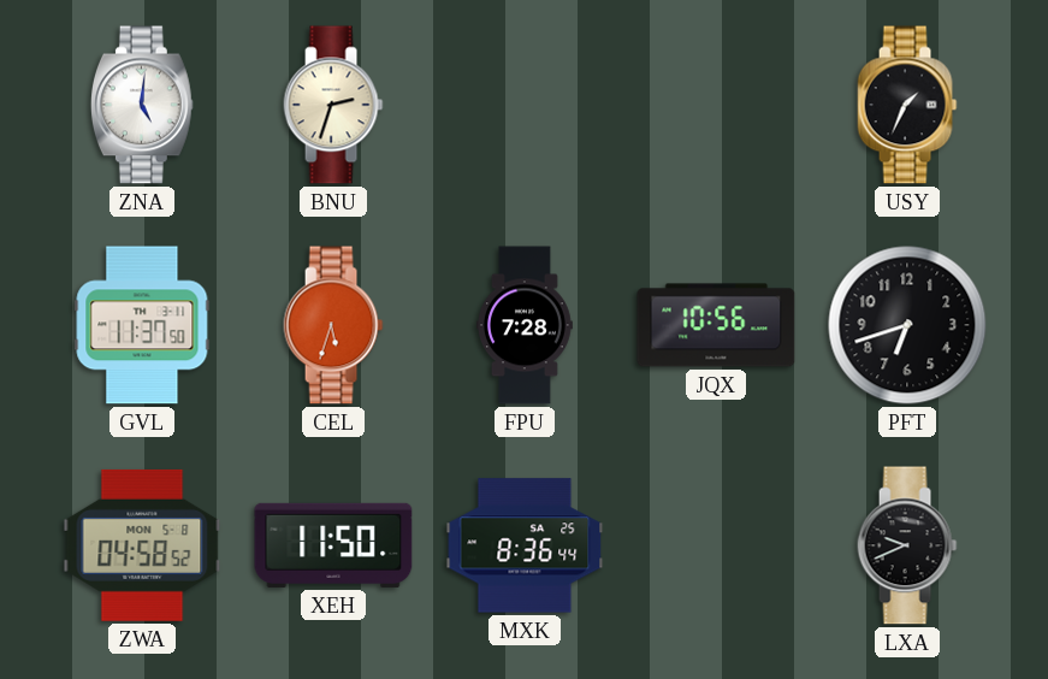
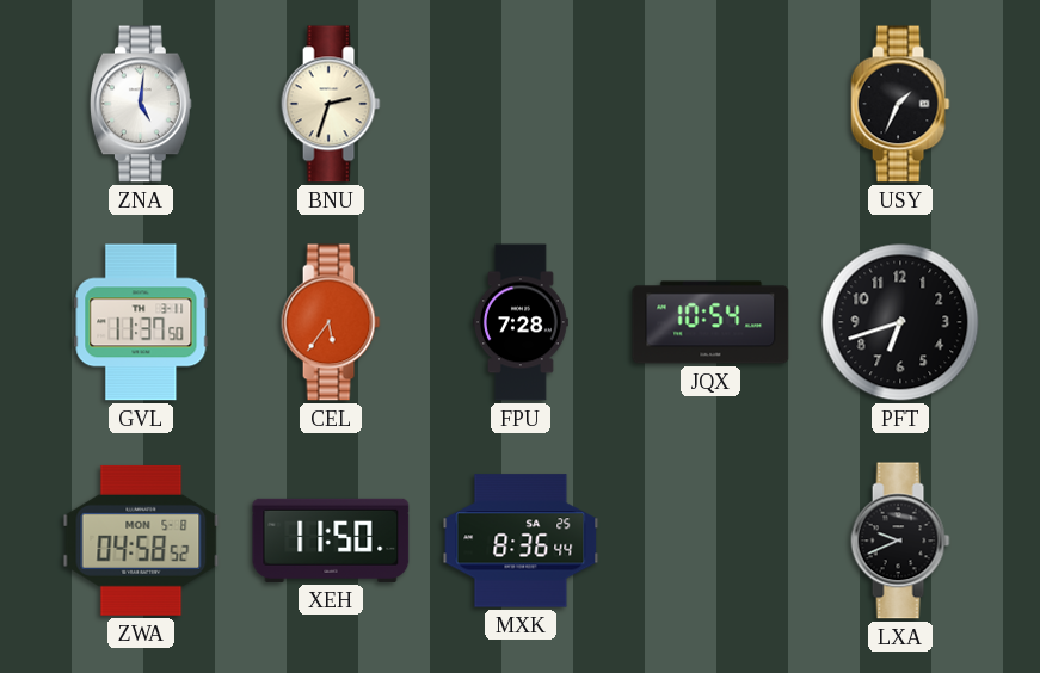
CEL: 5:33 -> 5:36
JQX: 10:56 -> 10:54
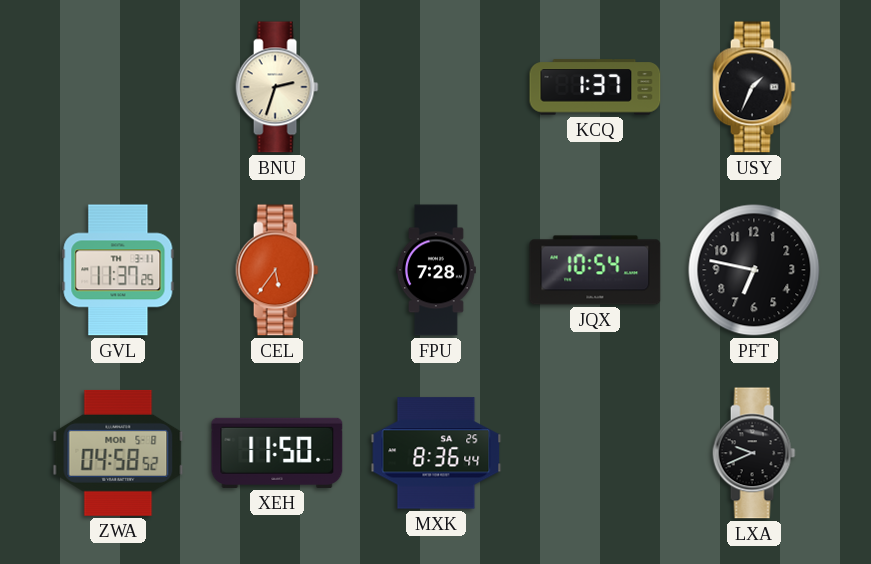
ZNA: 5:01 -> none
KCQ: none -> 1:37
GVL: 11:37:50 -> 11:37:25
PFT: 6:42 -> 6:47
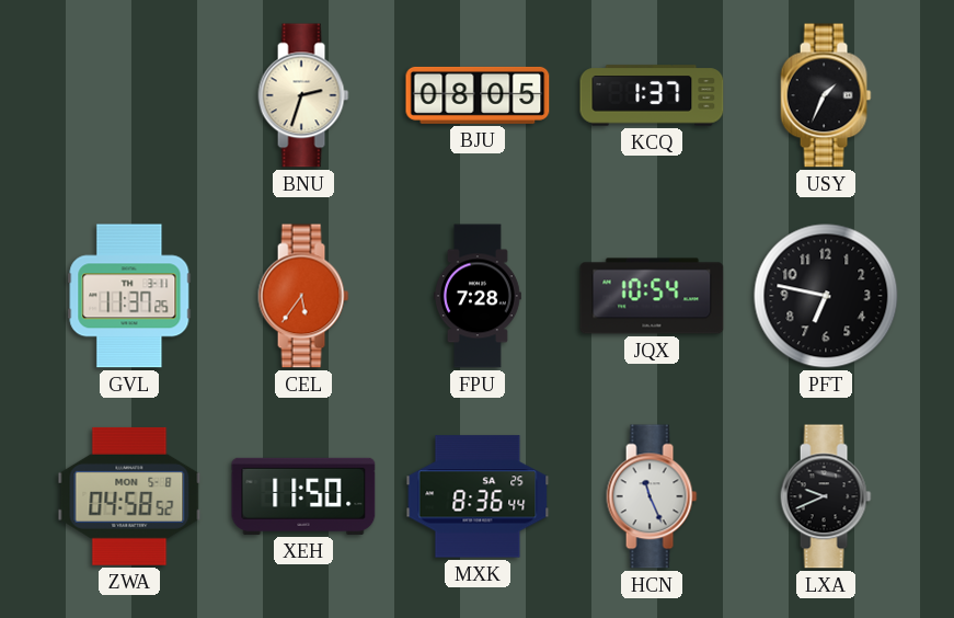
BJU: none -> 08:05
HCN: none -> 11:26
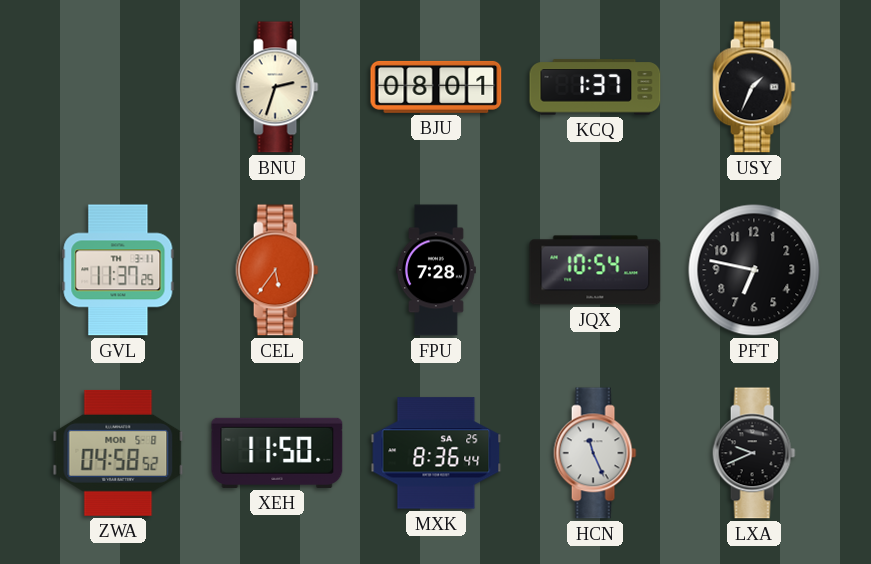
BJU: 08:05 -> 08:01
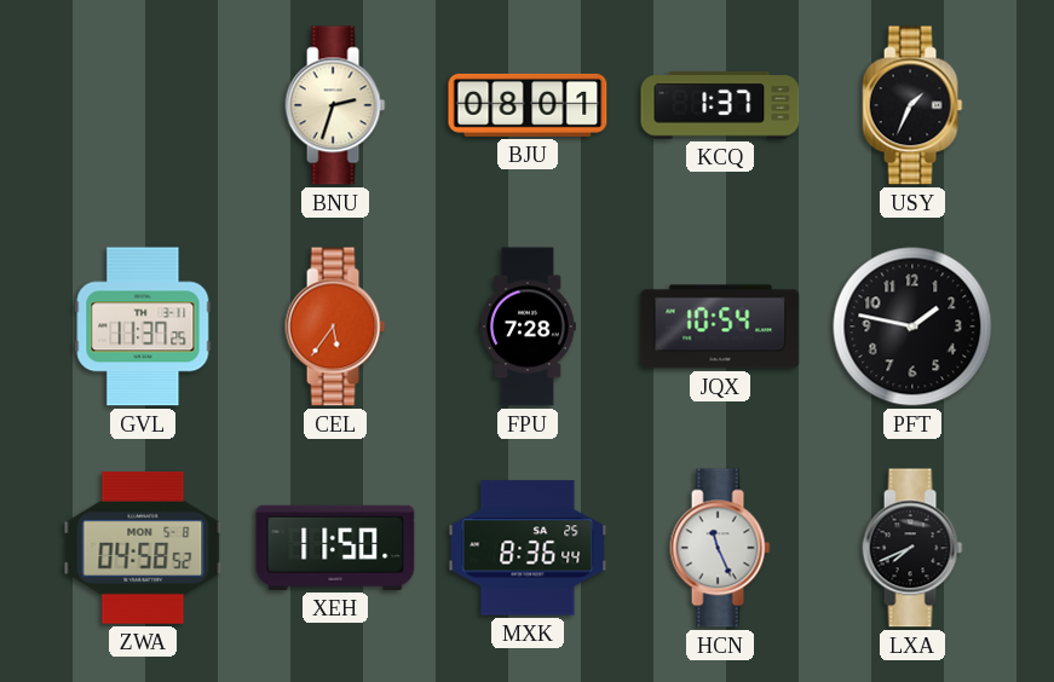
PFT: 6:47 -> 1:47
LXA: 9:41 -> 7:41
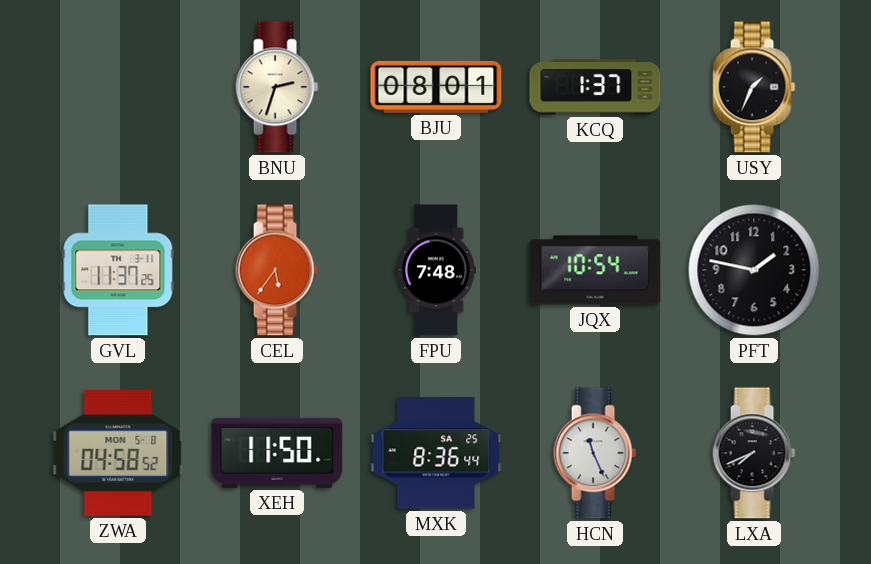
FPU: 7:28 -> 7:48
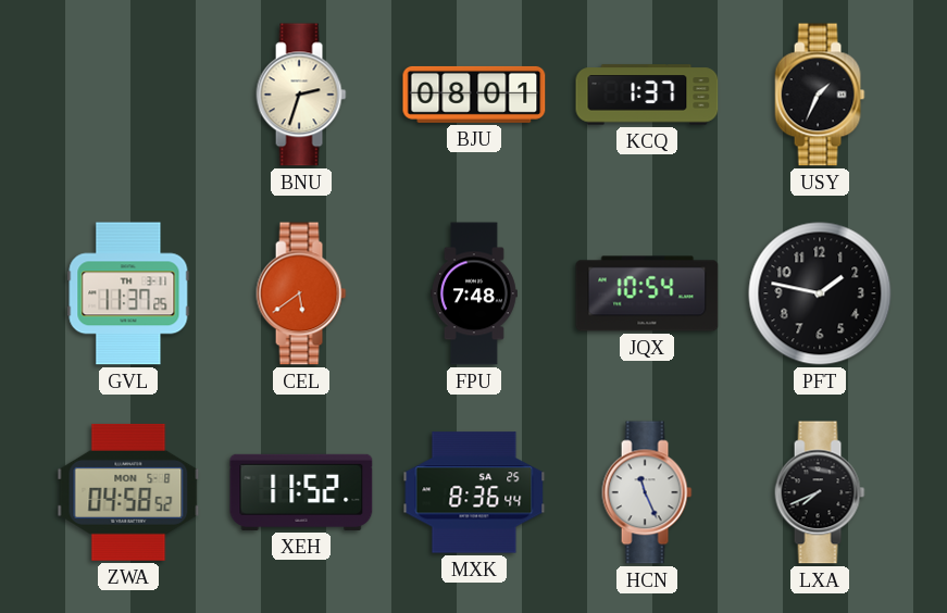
CEL: 5:36 -> 5:39
XEH: 11:50 -> 11:52
